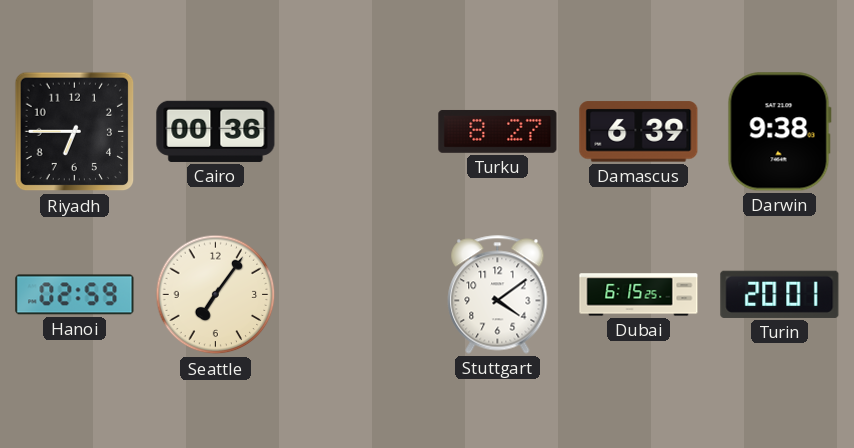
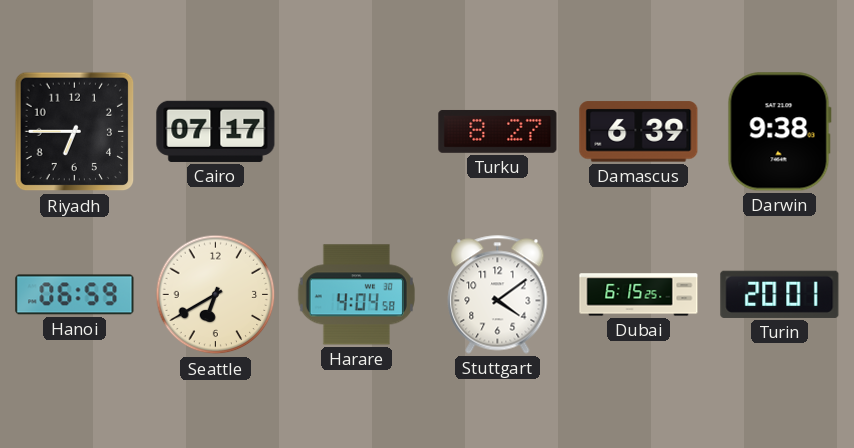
Cairo: 00:36 -> 07:17
Hanoi: 02:59 -> 06:59
Seattle: 7:06 -> 6:40
Harare: none -> 4:04
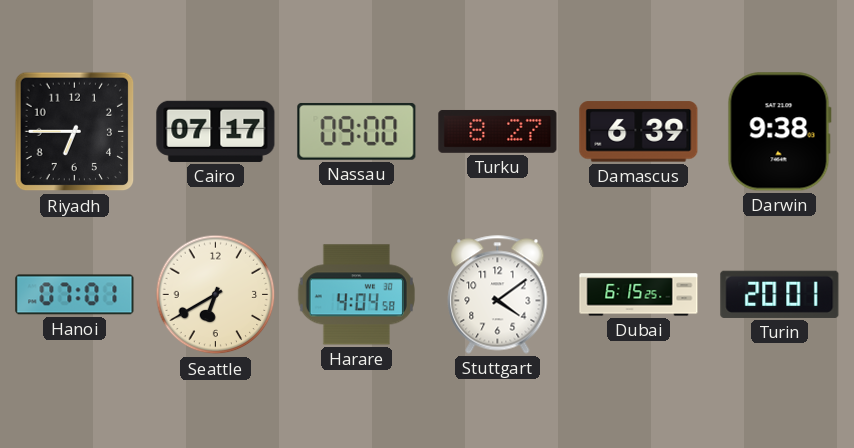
Nassau: none -> 09:00
Hanoi: 06:59 -> 07:01
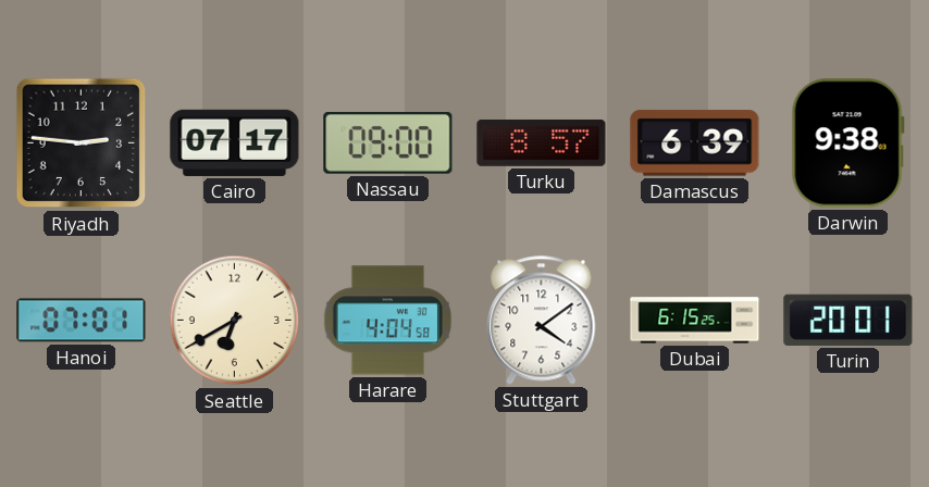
Riyadh: 6:45 -> 2:46
Turku: 8:27 -> 8:57
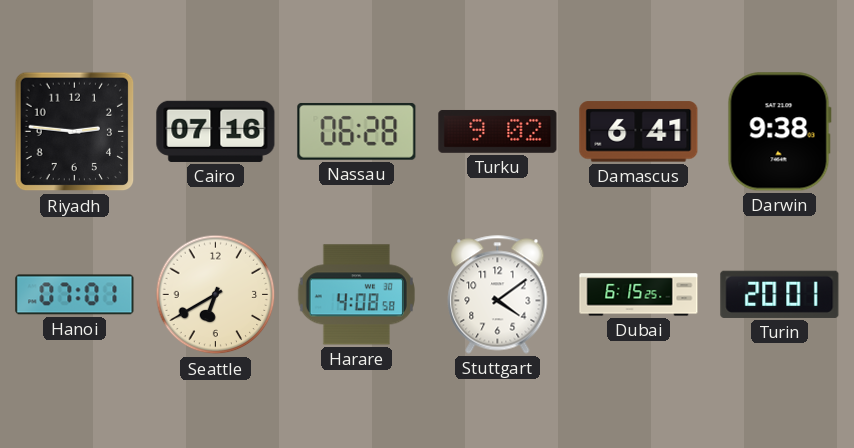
Cairo: 07:17 -> 07:16
Nassau: 09:00 -> 06:28
Turku: 8:57 -> 9:02
Damascus: 6:39 -> 6:41
Harare: 4:04 -> 4:08
